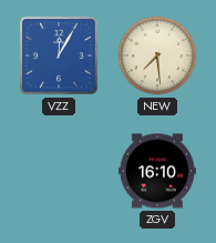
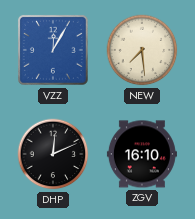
DHP: none -> 12:11
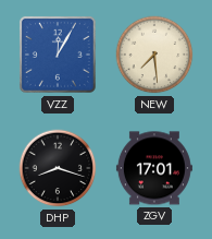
DHP: 12:11 -> 8:18
ZGV: 16:10 -> 17:01
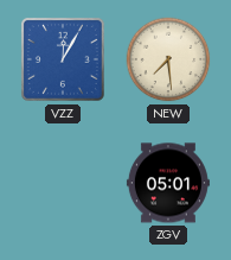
DHP: 8:18 -> none
ZGV: 17:01 -> 05:01
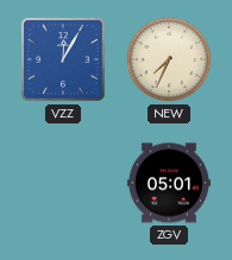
NEW: 7:29 -> 7:34
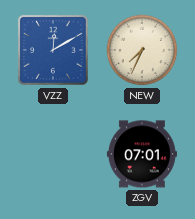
VZZ: 12:05 -> 12:10
ZGV: 05:01 -> 07:01
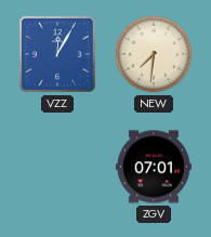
VZZ: 12:10 -> 12:05
NEW: 7:34 -> 7:31
